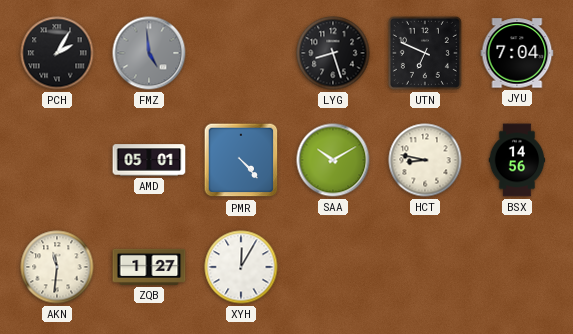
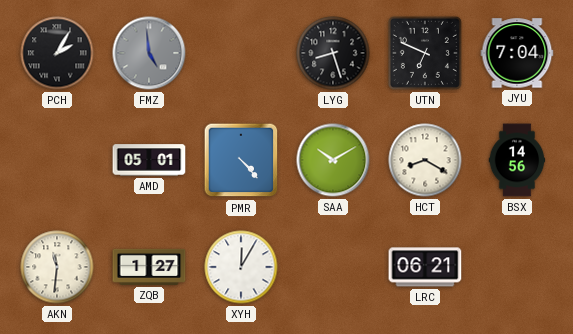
HCT: 8:47 -> 8:20
LRC: none -> 06:21
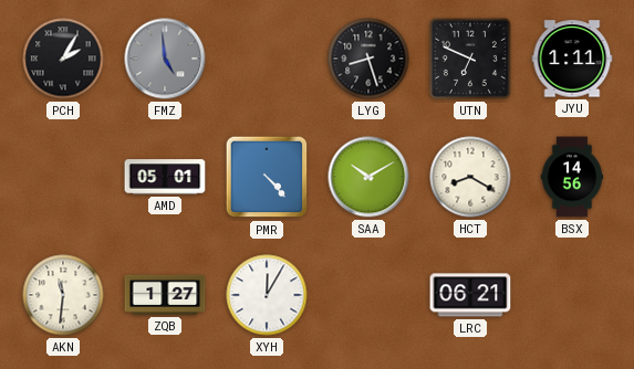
JYU: 7:04 -> 1:11
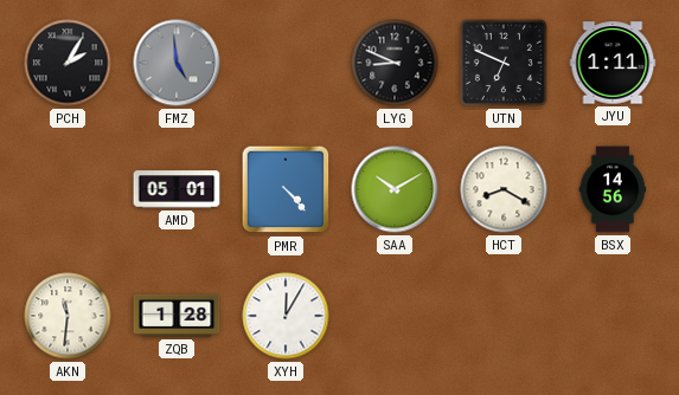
LYG: 8:27 -> 8:49
ZQB: 1:27 -> 1:28
LRC: 06:21 -> none
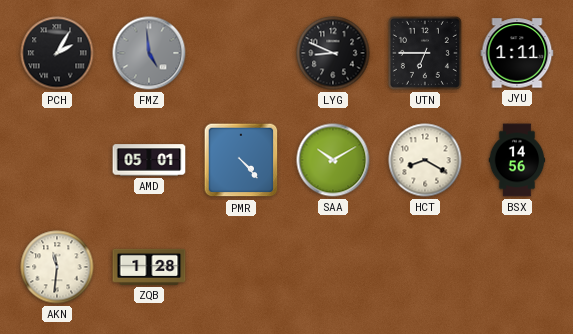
UTN: 6:49 -> 6:45
XYH: 12:05 -> none
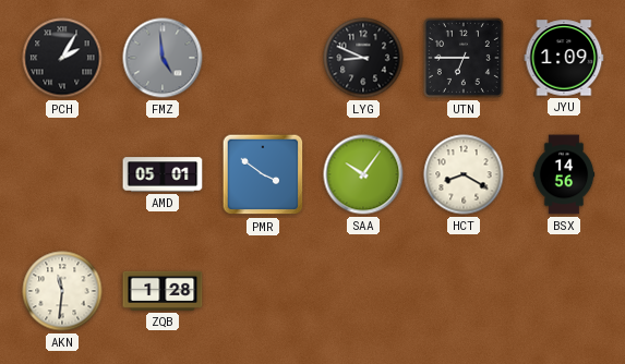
JYU: 1:11 -> 1:09
PMR: 4:23 -> 3:51
SAA: 10:10 -> 10:06
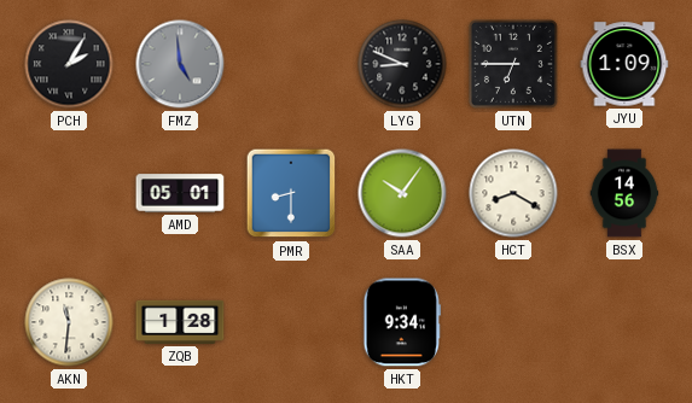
PMR: 3:51 -> 8:30
HKT: none -> 9:34
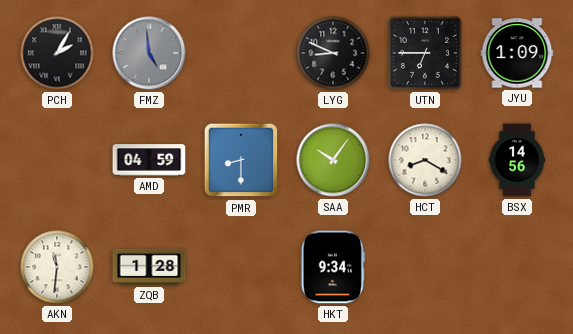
AMD: 05:01 -> 04:59
